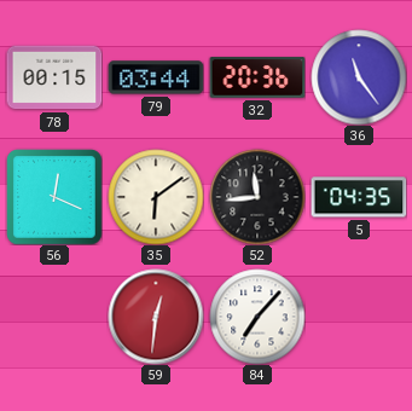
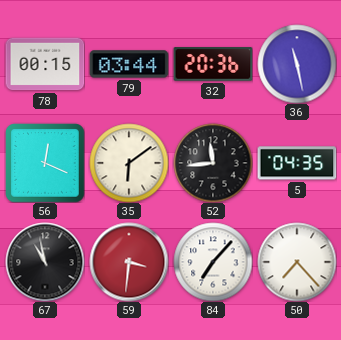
36: 11:24 -> 11:28
67: none -> 10:58
59: 12:31 -> 3:31
50: none -> 7:23
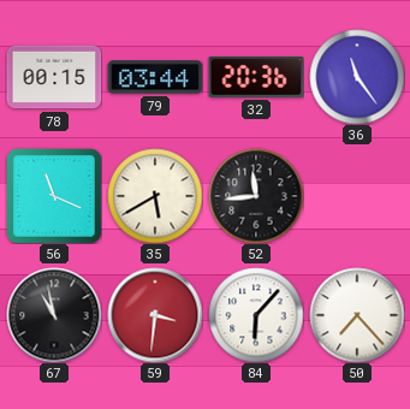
36: 11:28 -> 11:24
56: 12:19 -> 11:19
35: 6:09 -> 5:40
5: 04:35 -> none
84: 7:07 -> 6:07
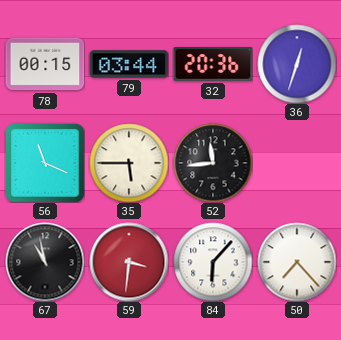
36: 11:24 -> 12:33
35: 5:40 -> 5:45
